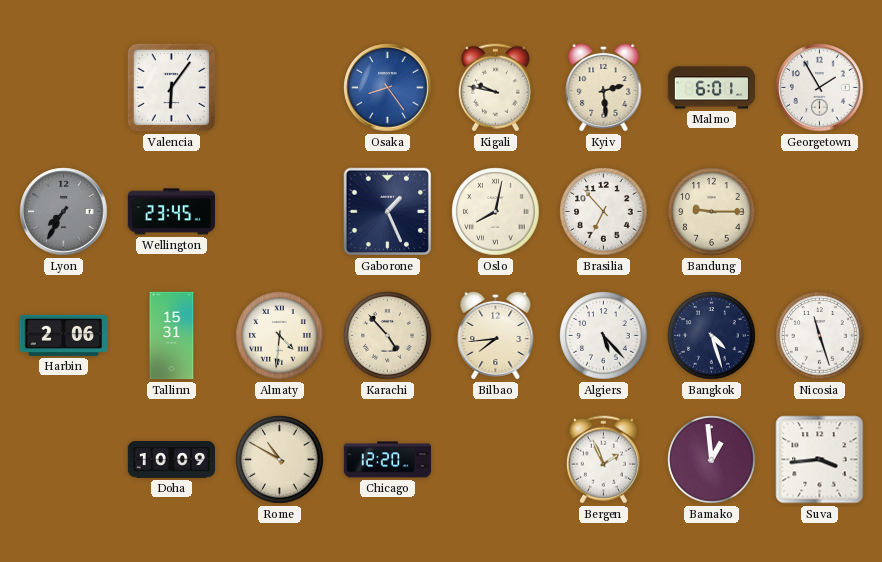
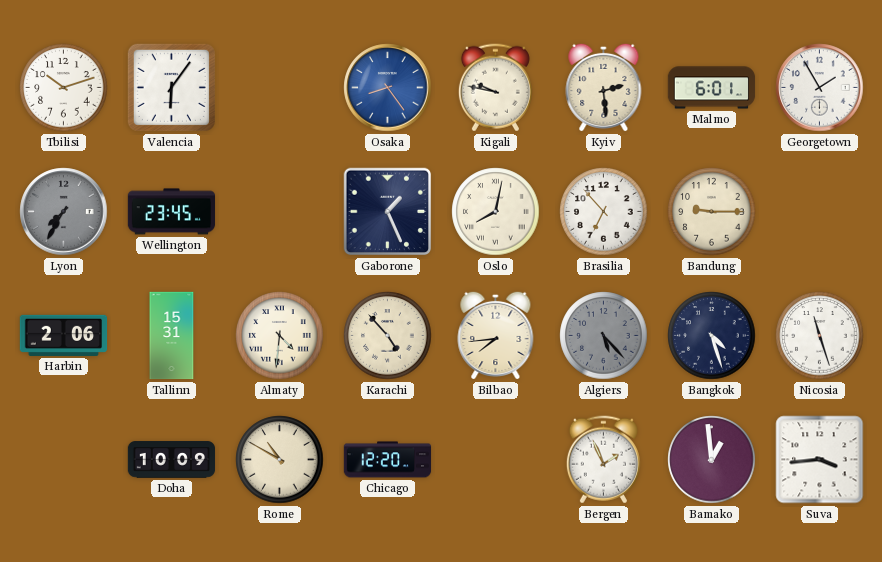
Tbilisi: none -> 10:12
Algiers dial: white -> grey
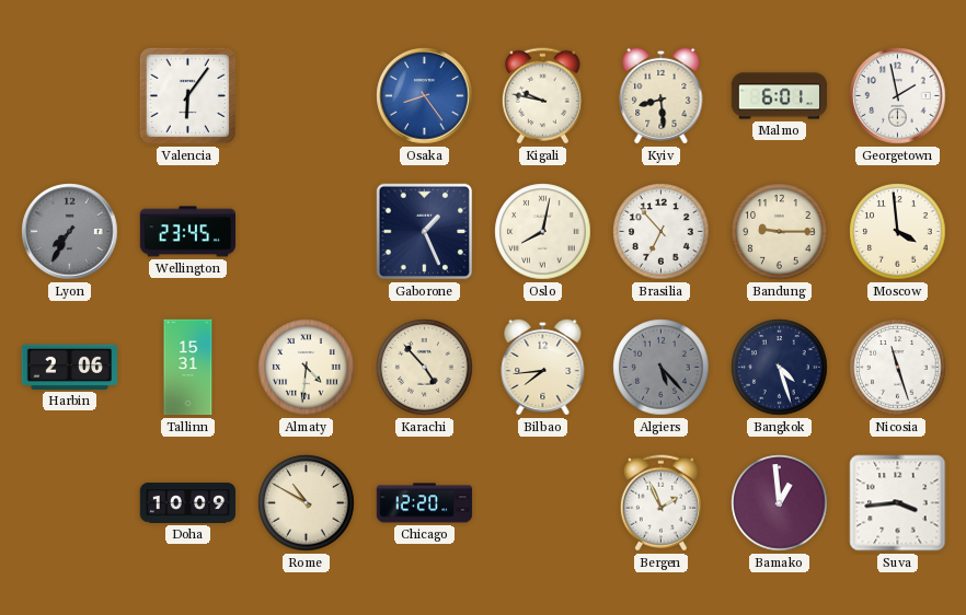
Tbilisi: 10:12 -> none
Kyiv: 2:29 -> 8:29
Georgetown: 1:55 -> 1:58
Moscow: none -> 3:59
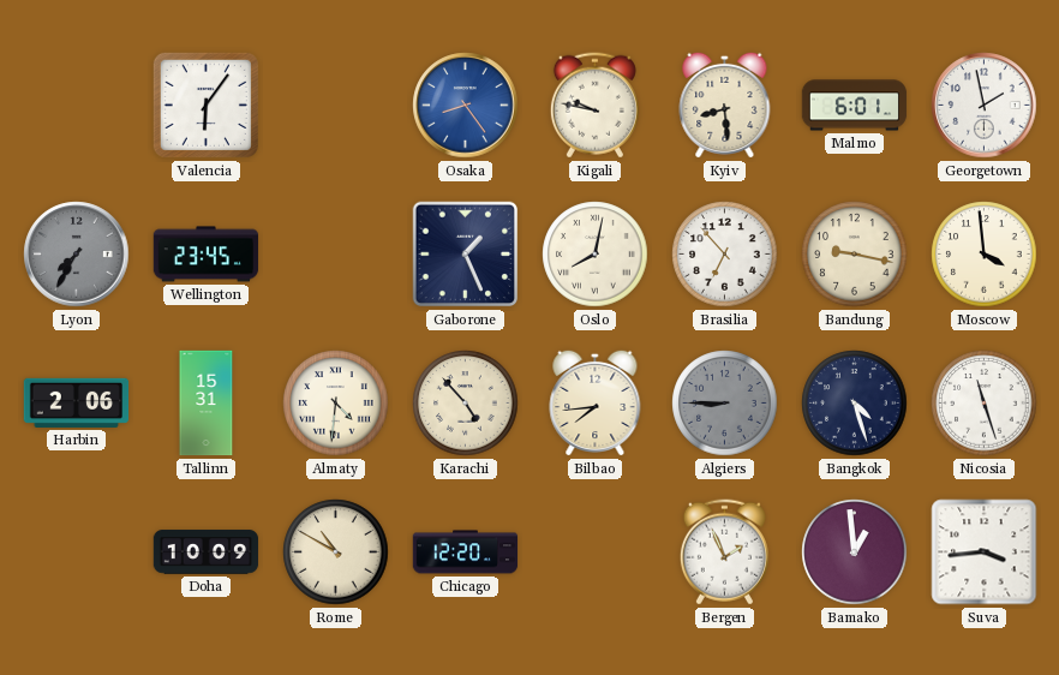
Bandung: 9:15 -> 9:17
Algiers: 5:23 -> 8:45
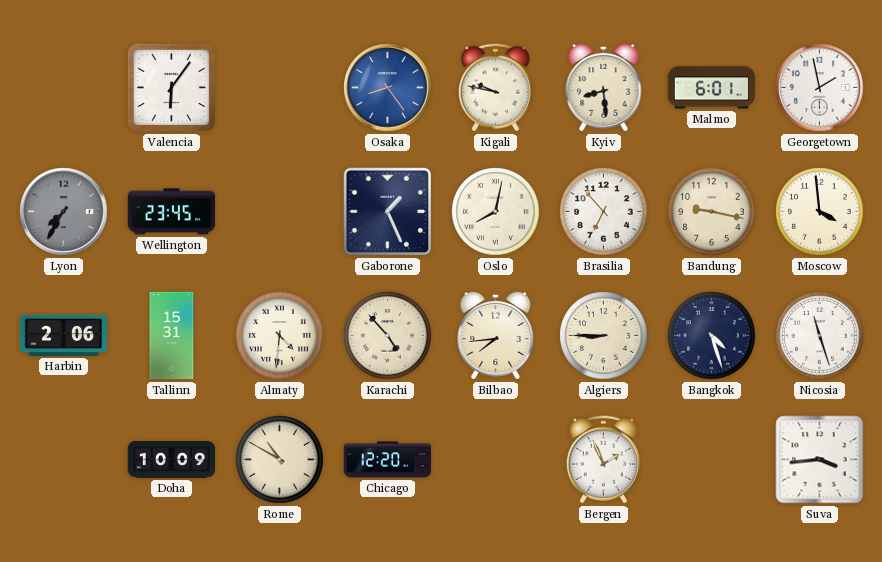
Algiers dial: grey -> cream
Bamako: 12:59 -> none
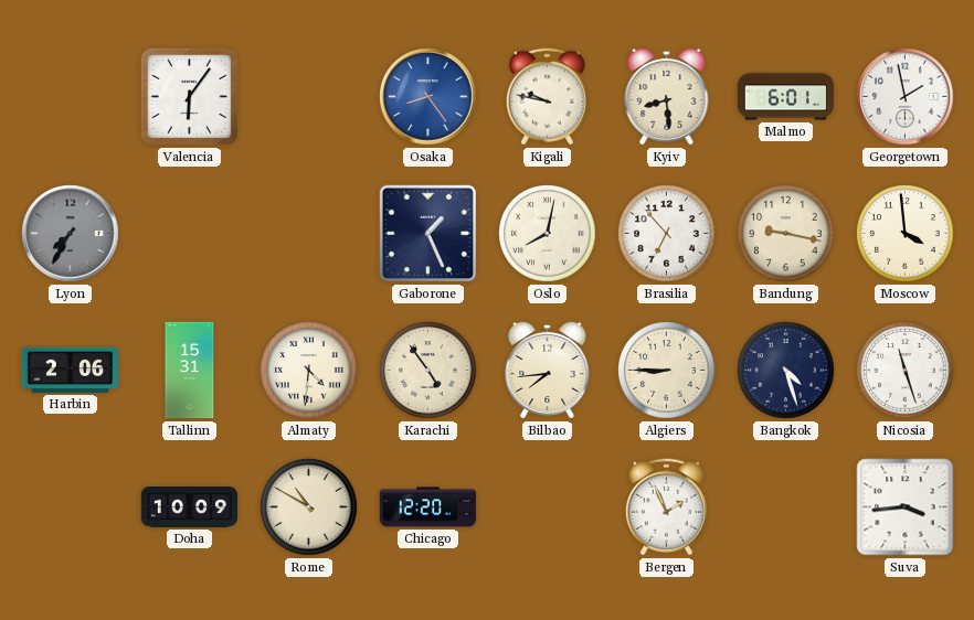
Wellington: 23:45 -> none
Karachi: 4:53 -> 4:54
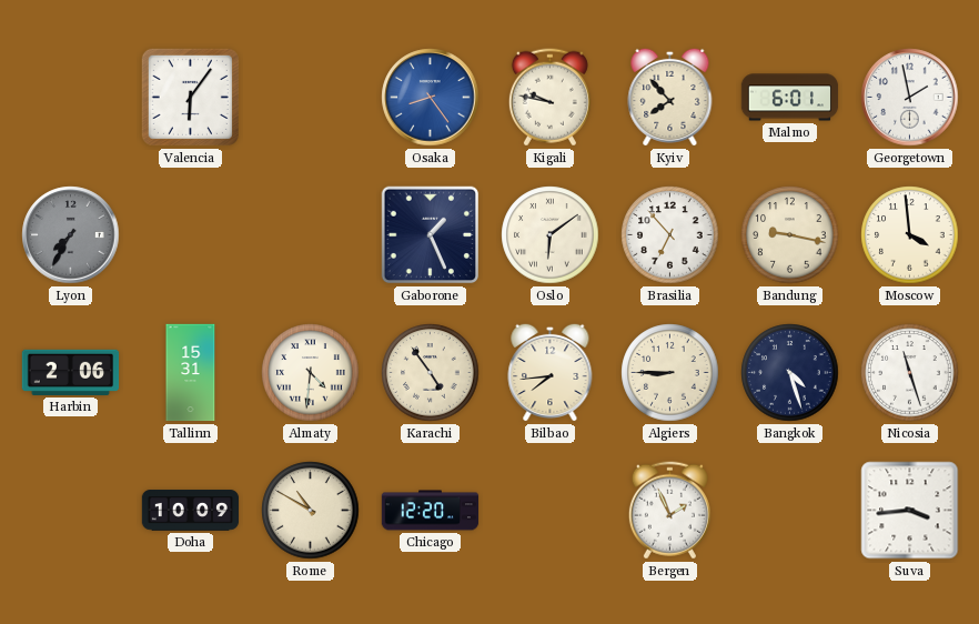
Kyiv: 8:29 -> 7:53
Oslo: 8:02 -> 6:09
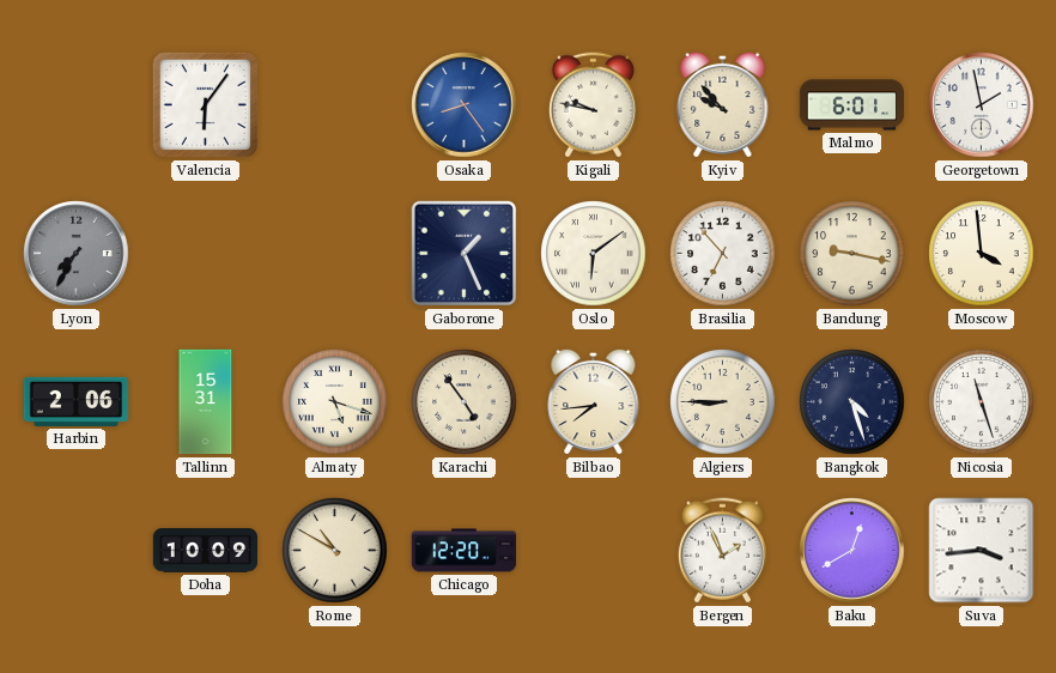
Kyiv: 7:53 -> 9:53
Almaty: 4:31 -> 5:18
Baku: none -> 12:40
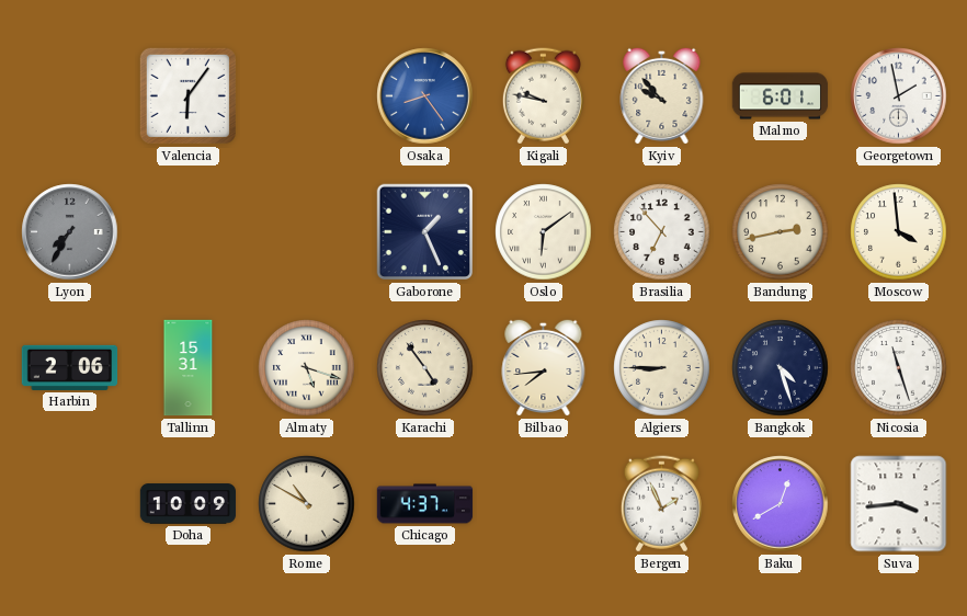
Bandung: 9:17 -> 2:43
Chicago: 12:20 -> 4:37
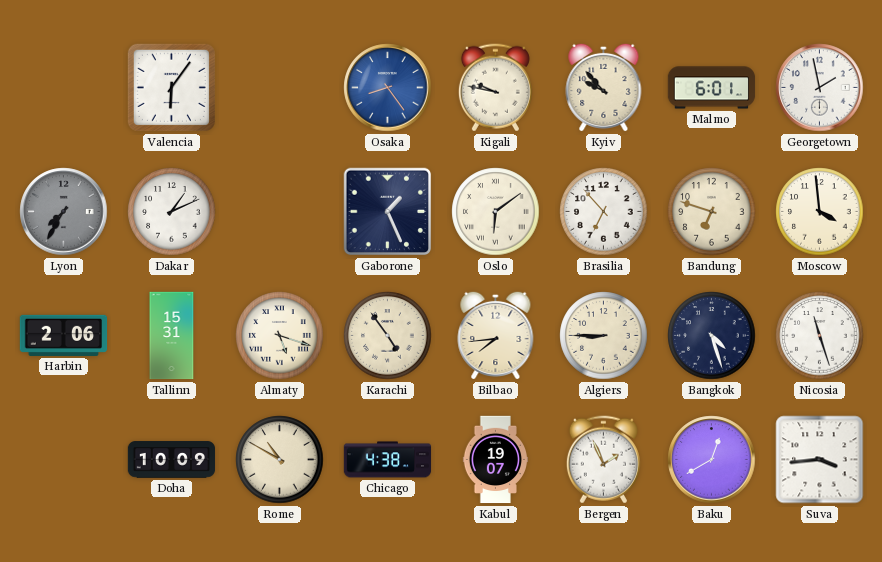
Dakar: none -> 1:11
Bandung: 2:43 -> 6:48
Chicago: 4:37 -> 4:38
Kabul: none -> 19:07
